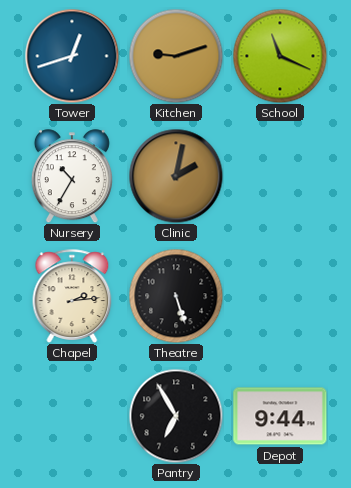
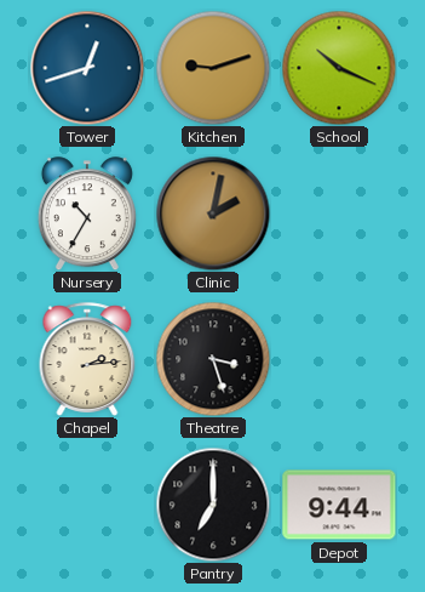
School: 11:19 -> 10:19
Theatre: 5:27 -> 3:27
Pantry: 6:55 -> 7:00
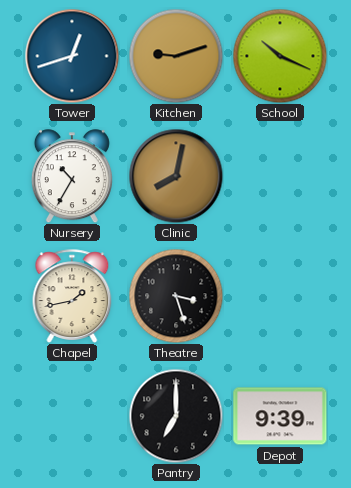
Clinic: 2:02 -> 8:02
Chapel: 2:14 -> 1:43
Depot: 9:44 -> 9:39
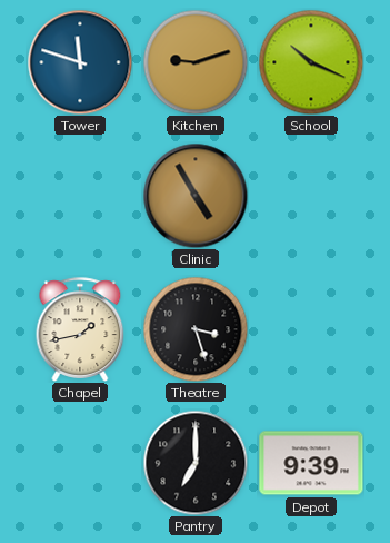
Tower: 12:42 -> 11:48
Nursery: 10:35 -> none
Clinic: 8:02 -> 4:55
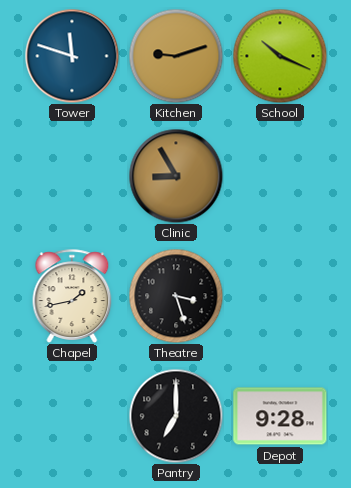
Clinic: 4:55 -> 8:55
Depot: 9:39 -> 9:28
